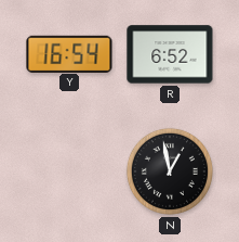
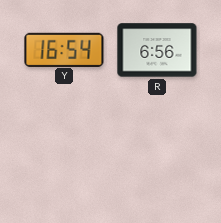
R: 6:52 -> 6:56
N: 12:58 -> none
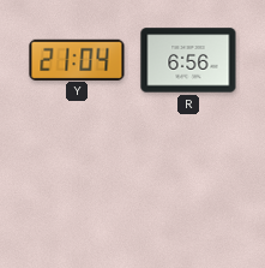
Y: 16:54 -> 21:04
